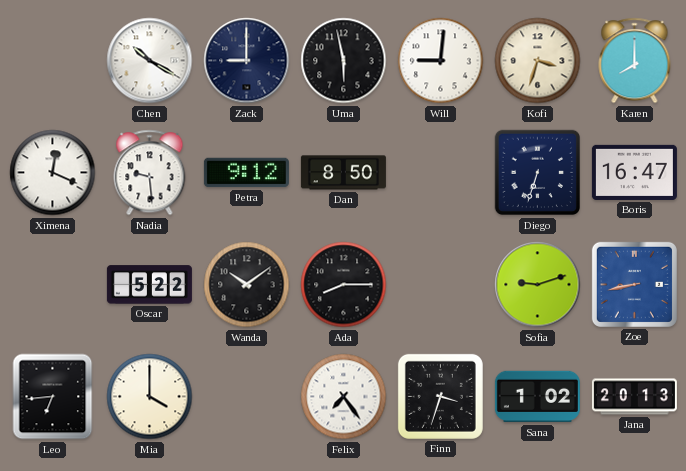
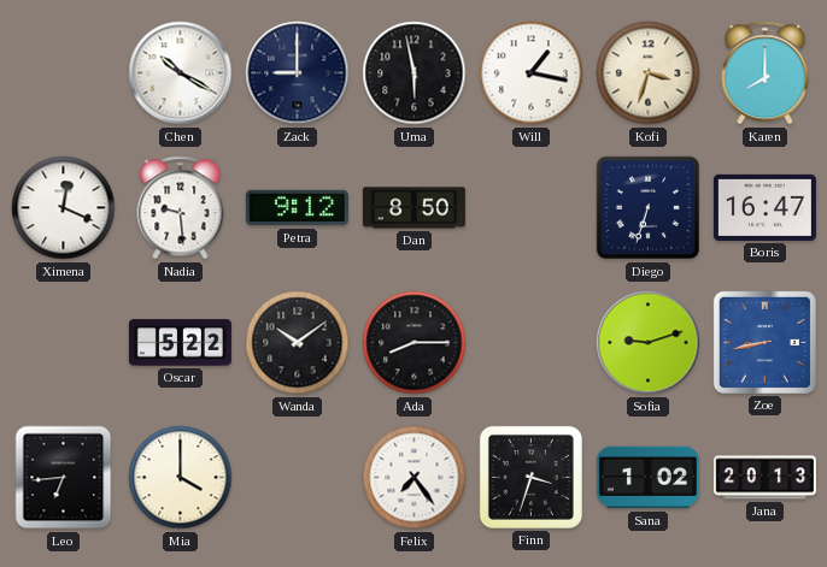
Will: 9:01 -> 1:17
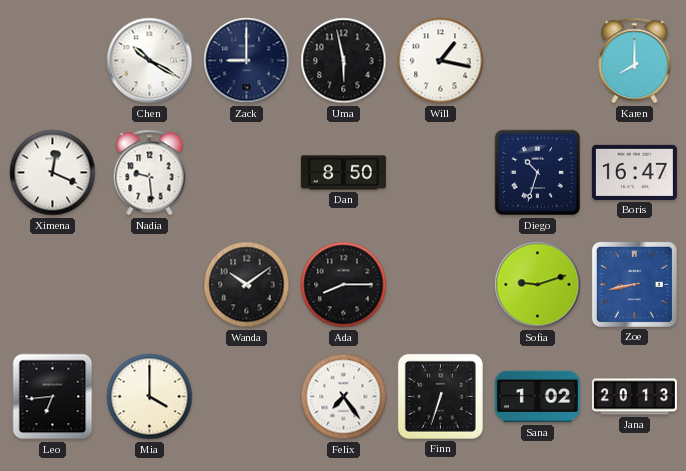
Kofi: 3:33 -> none
Petra: 9:12 -> none
Diego: 6:33 -> 10:33
Oscar: 5:22 -> none
Finn: 3:33 -> 6:33
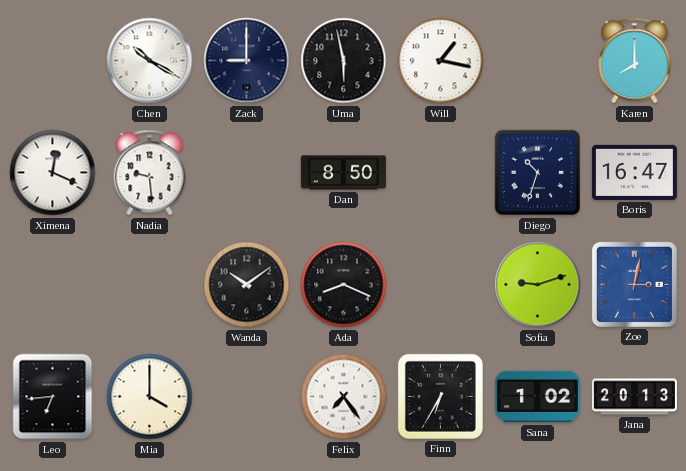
Ada: 8:15 -> 8:19
Zoe: 8:43 -> 3:02
Finn: 6:33 -> 6:35
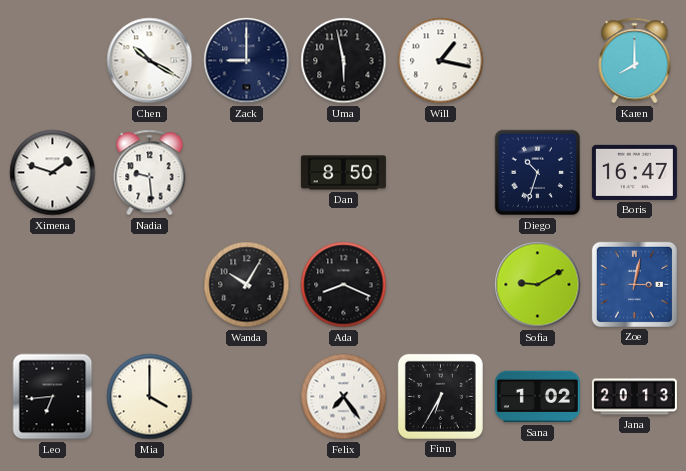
Ximena: 12:19 -> 1:48
Wanda: 10:09 -> 10:05
Sofia: 9:12 -> 9:10
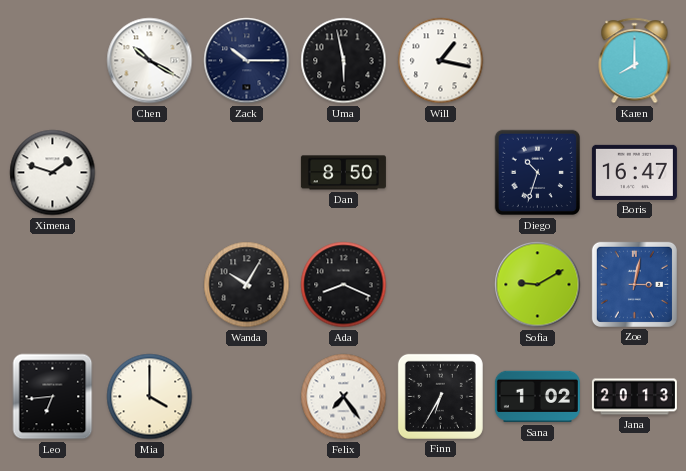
Zack: 9:00 -> 10:15
Nadia: 9:29 -> none
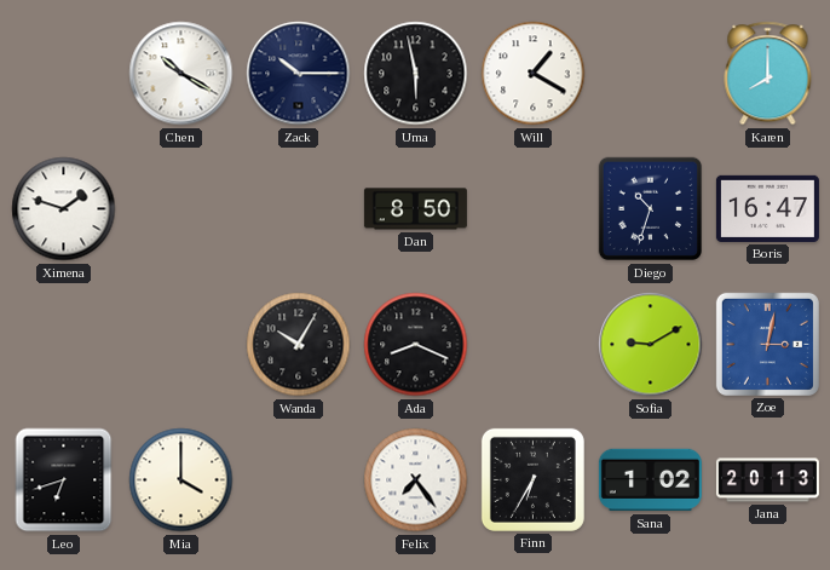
Will: 1:17 -> 1:20
Leo: 6:44 -> 6:42
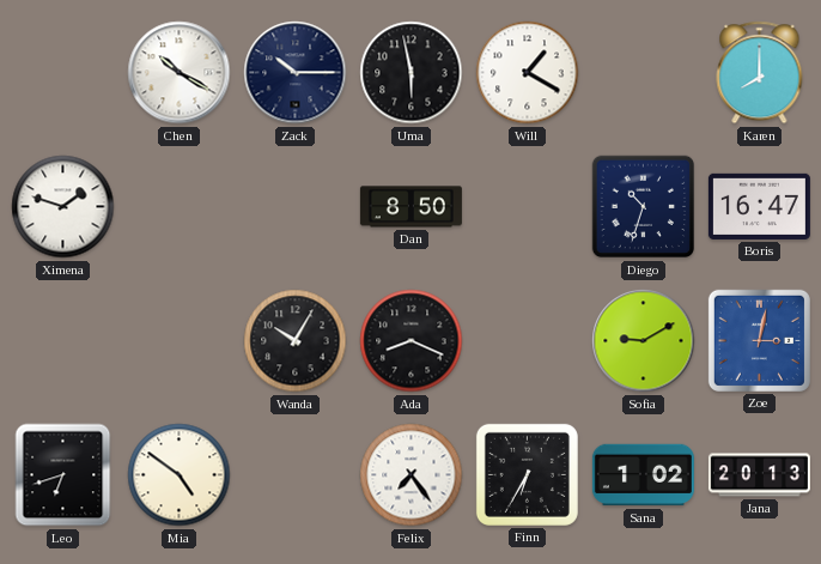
Mia: 4:00 -> 4:51
